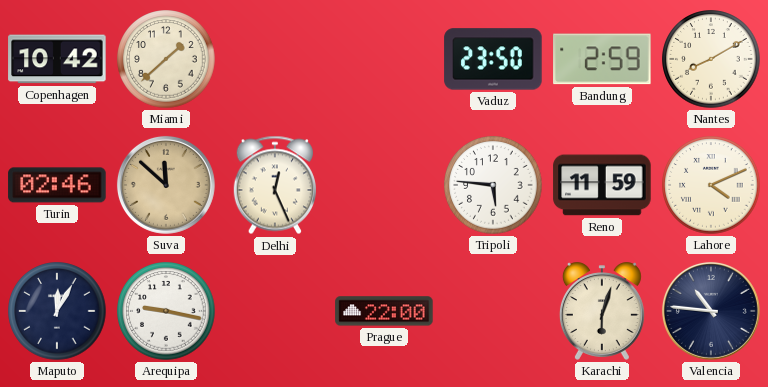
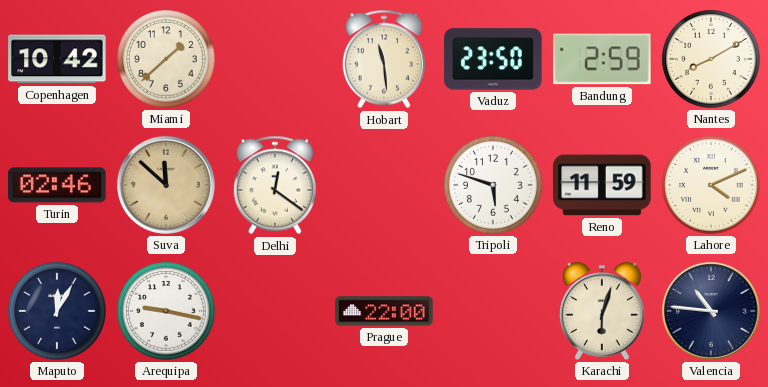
Hobart: none -> 11:29
Delhi: 12:26 -> 12:21
Tripoli: 5:46 -> 5:48
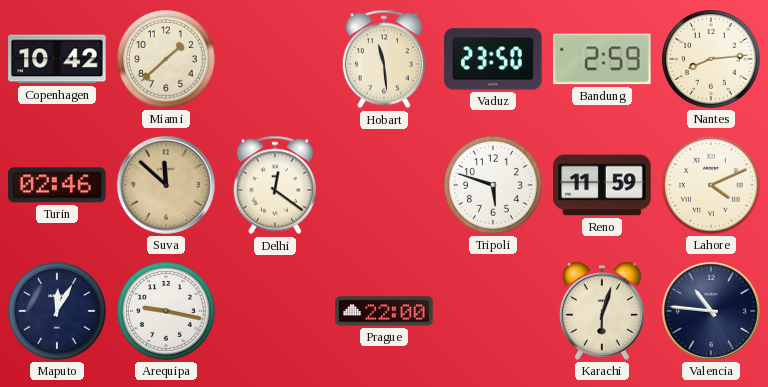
Nantes: 8:10 -> 8:14
